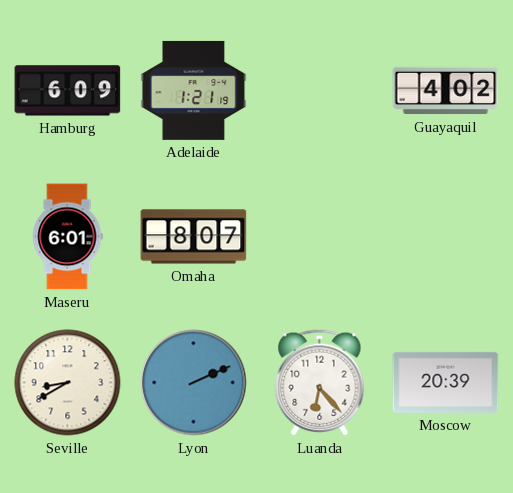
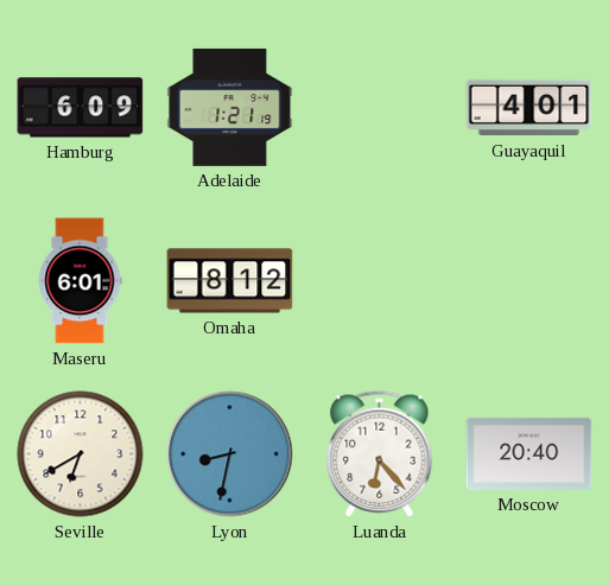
Guayaquil: 4:02 -> 4:01
Omaha: 8:07 -> 8:12
Seville: 8:40 -> 6:40
Lyon: 2:11 -> 8:32
Moscow: 20:39 -> 20:40
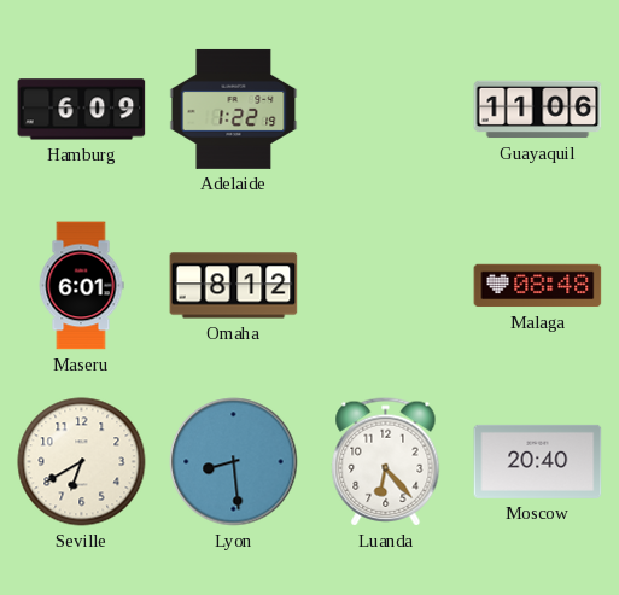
Adelaide: 1:21 -> 1:22
Guayaquil: 4:01 -> 11:06
Malaga: none -> 08:48
Lyon: 8:32 -> 8:29
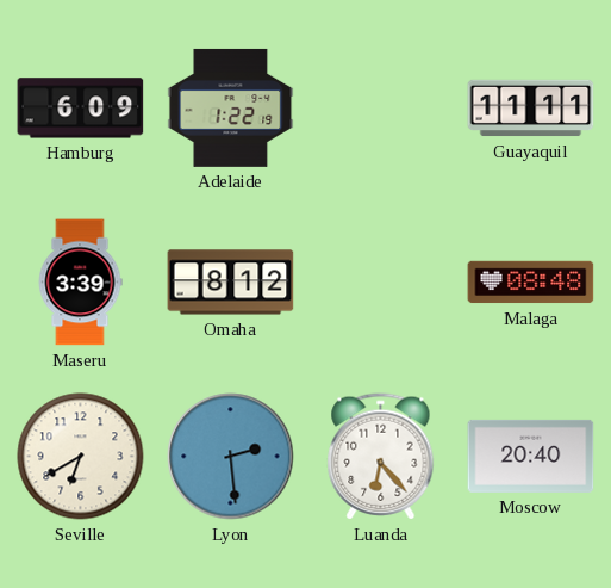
Guayaquil: 11:06 -> 11:11
Maseru: 6:01 -> 3:39
Lyon: 8:29 -> 2:29
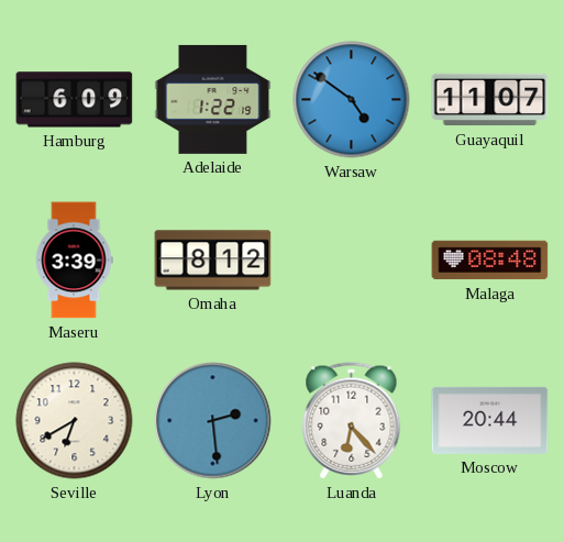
Warsaw: none -> 4:51
Guayaquil: 11:11 -> 11:07
Moscow: 20:40 -> 20:44
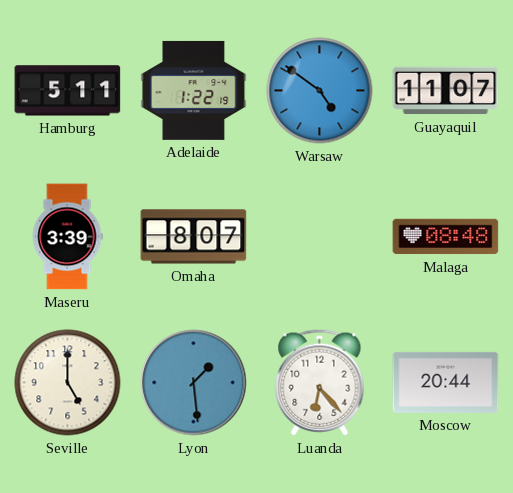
Hamburg: 6:09 -> 5:11
Omaha: 8:12 -> 8:07
Seville: 6:40 -> 5:00
Lyon: 2:29 -> 1:29
